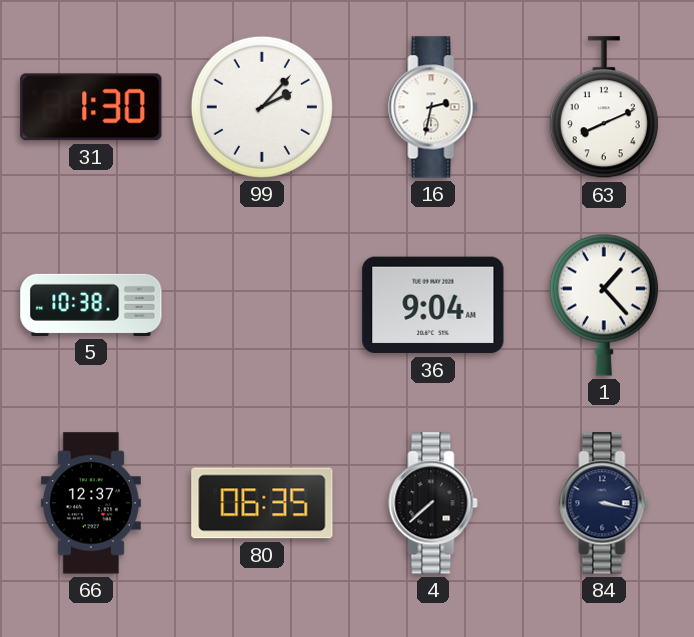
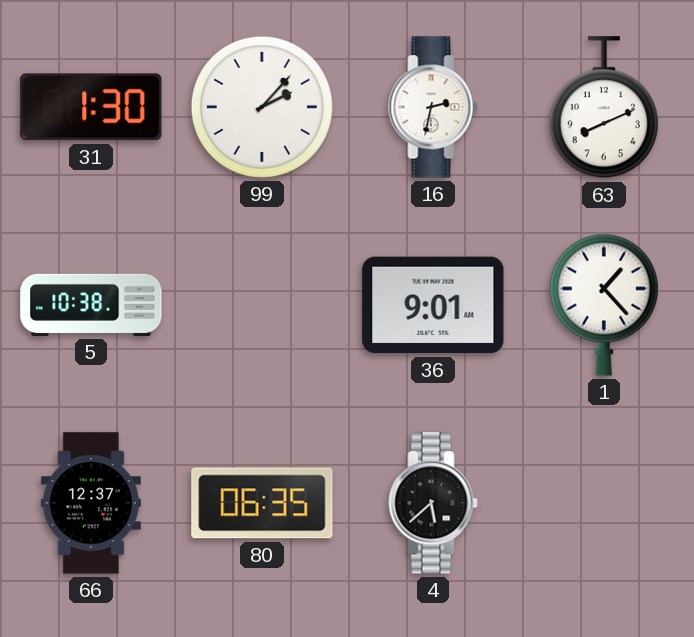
36: 9:04 -> 9:01
4: 7:38 -> 5:38
84: 3:17 -> none
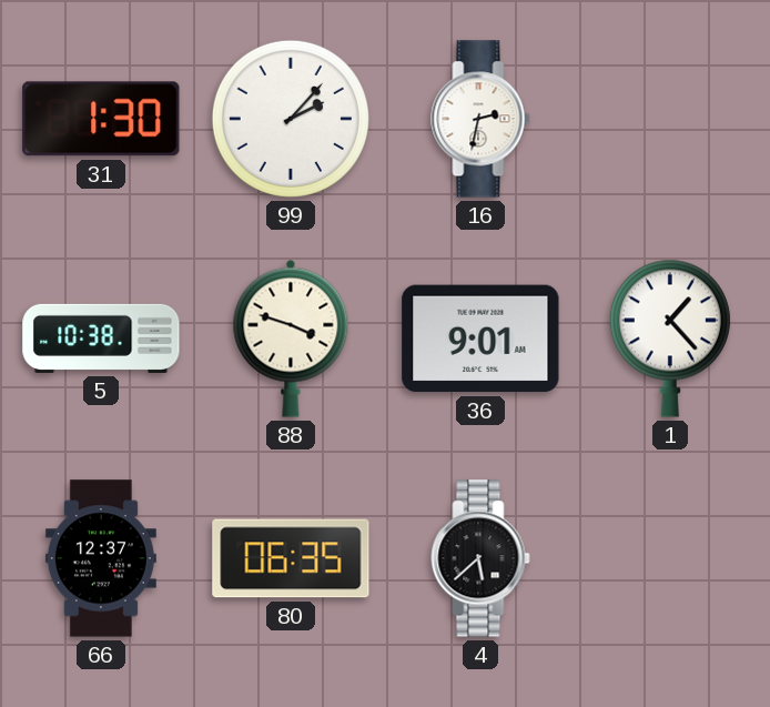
63: 8:11 -> none
88: none -> 3:48
